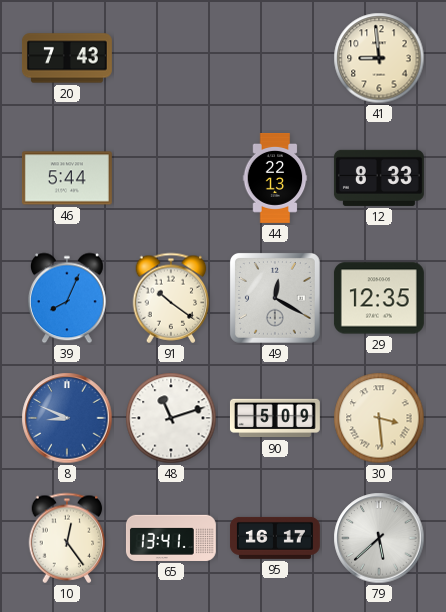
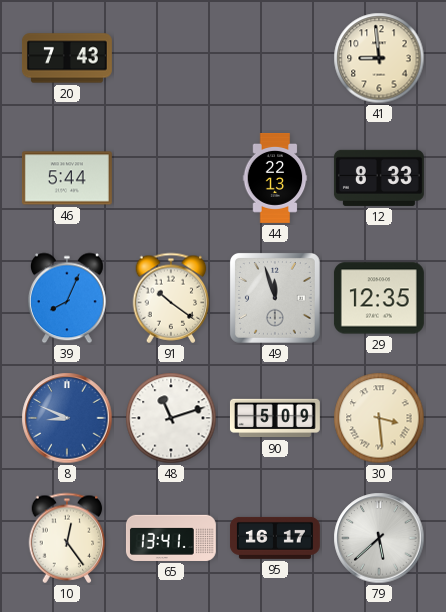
49: 12:20 -> 11:57
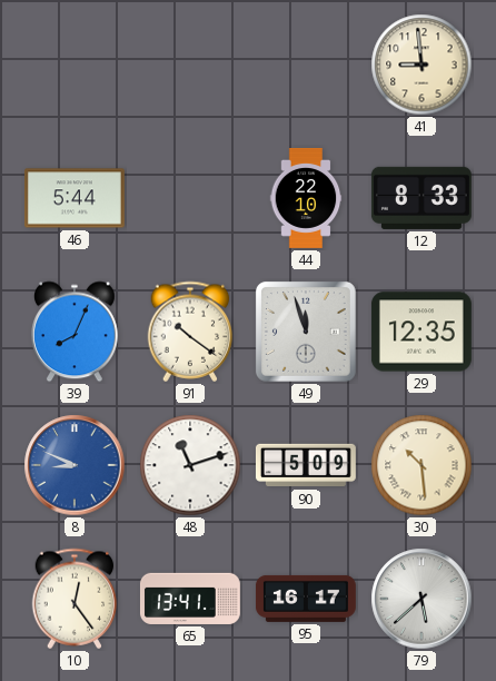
20: 7:43 -> none
44: 22:13 -> 22:10
30: 3:29 -> 10:29
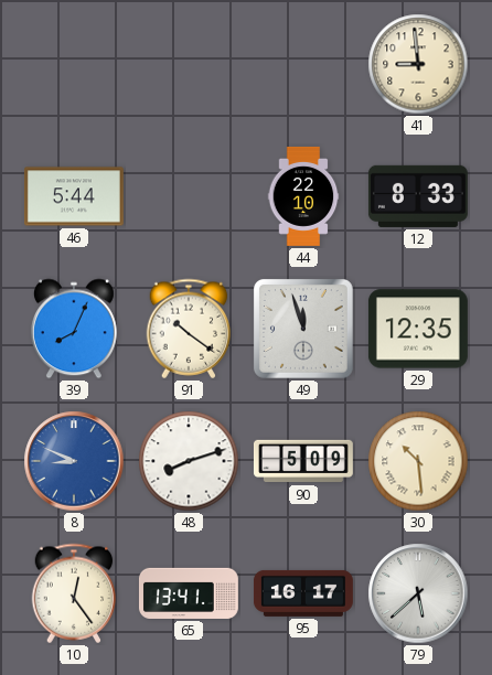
48: 11:12 -> 8:12
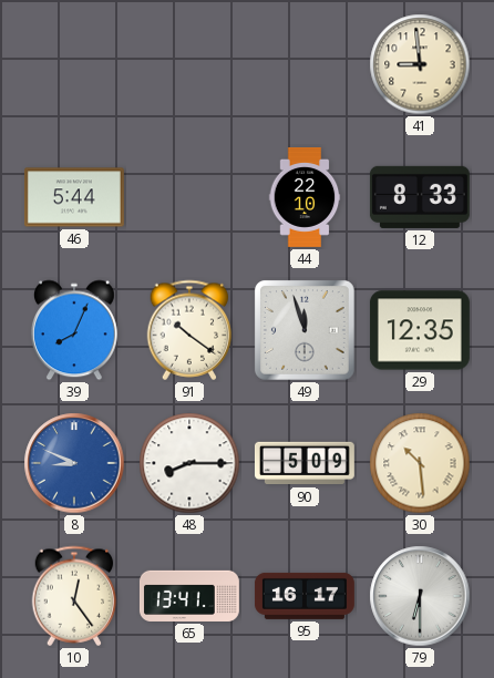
48: 8:12 -> 8:15
79: 5:38 -> 6:30
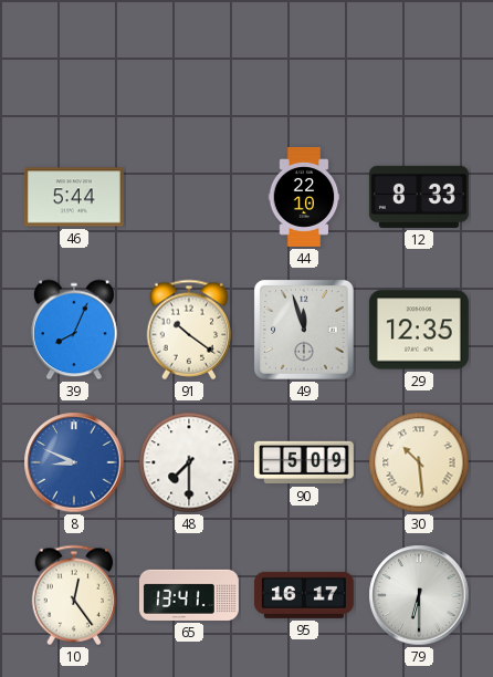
41: 8:59 -> none
48: 8:15 -> 7:30
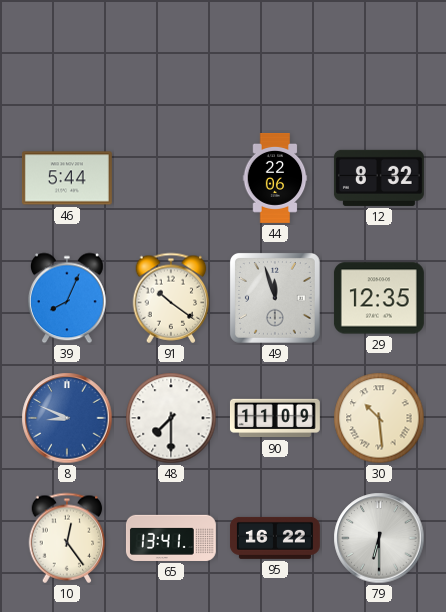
44: 22:10 -> 22:06
12: 8:33 -> 8:32
90: 5:09 -> 11:09
95: 16:17 -> 16:22
